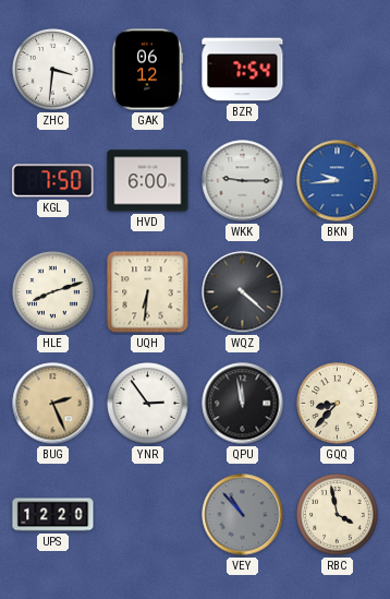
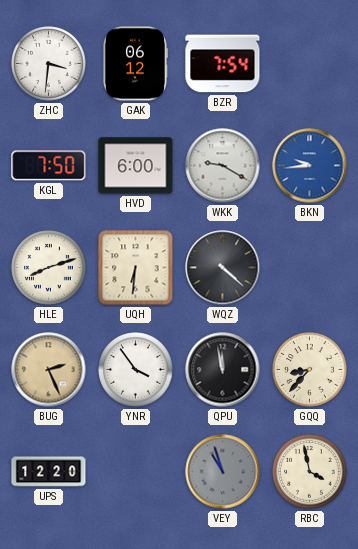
WKK: 9:15 -> 9:20
YNR: 2:54 -> 3:54
VEY: 10:53 -> 10:57
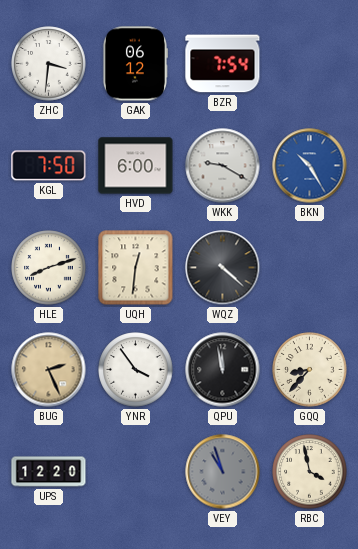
BKN: 9:44 -> 10:25
UQH: 6:31 -> 12:31
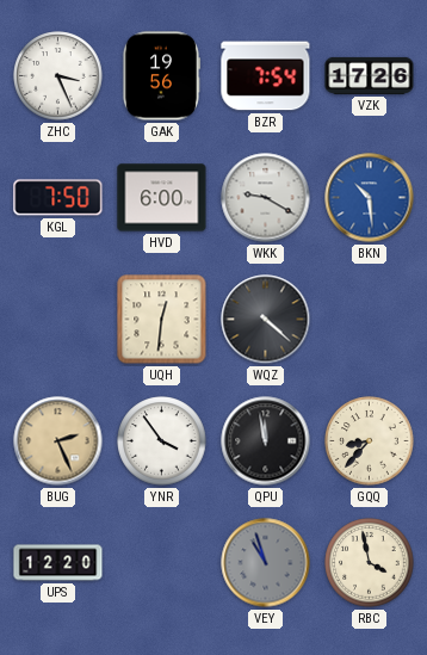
ZHC: 3:31 -> 3:26
GAK: 06:12 -> 19:56
VZK: none -> 17:26
BKN: 10:25 -> 10:29
HLE: 8:12 -> none
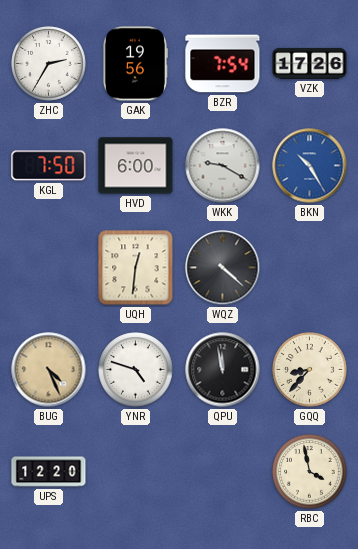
ZHC: 3:26 -> 2:35
BKN: 10:29 -> 10:25
BUG: 2:26 -> 4:26
YNR: 3:54 -> 4:48
VEY: 10:57 -> none
